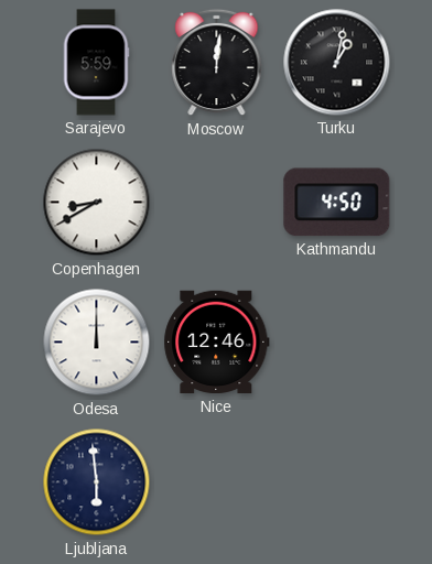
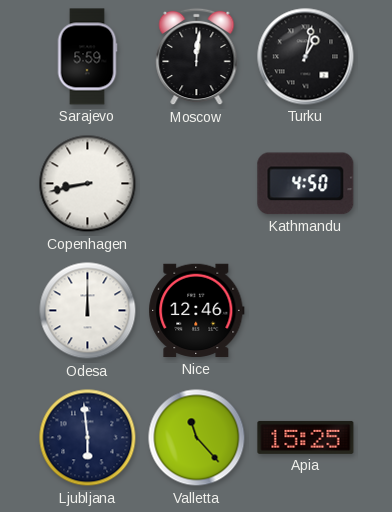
Copenhagen: 8:40 -> 8:43
Valletta: none -> 11:23
Apia: none -> 15:25
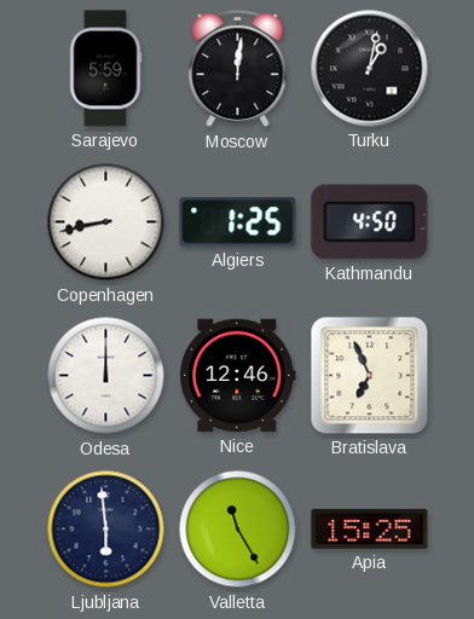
Algiers: none -> 1:25
Bratislava: none -> 6:56
Valletta: 11:23 -> 11:25
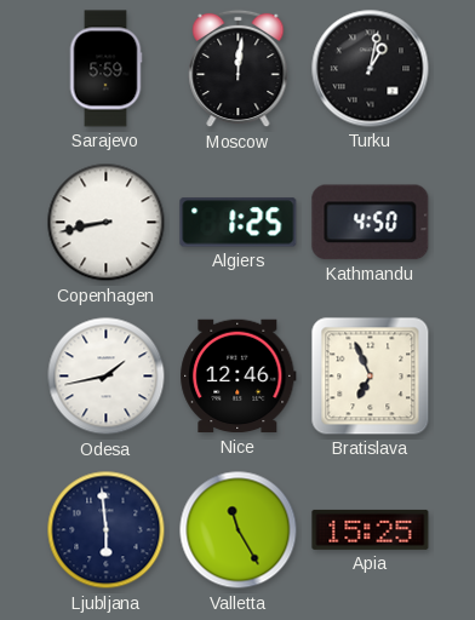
Odesa: 12:00 -> 1:43
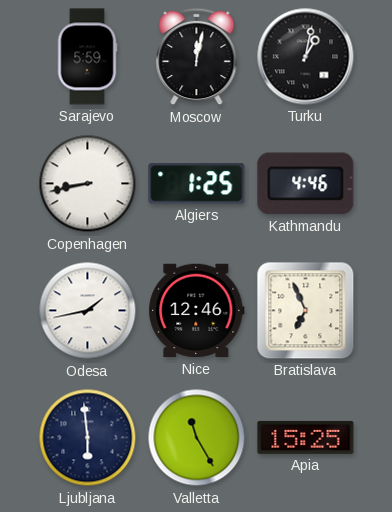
Moscow: 12:01 -> 12:02
Kathmandu: 4:50 -> 4:46
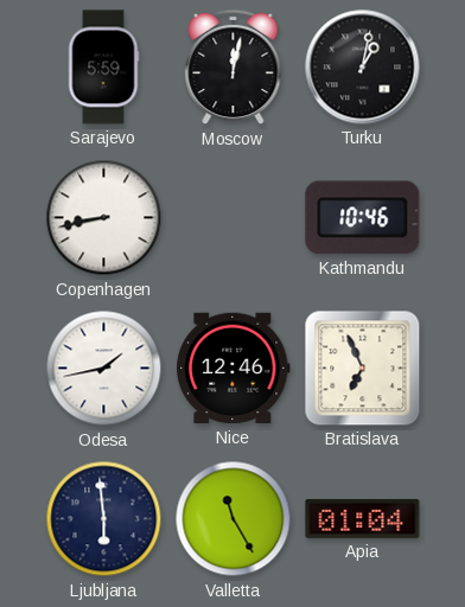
Algiers: 1:25 -> none
Kathmandu: 4:46 -> 10:46
Apia: 15:25 -> 01:04
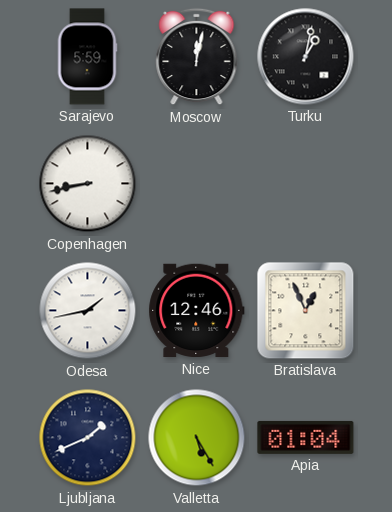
Kathmandu: 10:46 -> none
Bratislava: 6:56 -> 12:56
Ljubljana: 5:59 -> 1:41
Valletta: 11:25 -> 5:25
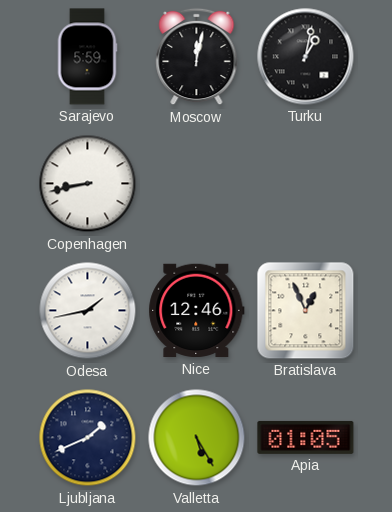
Apia: 01:04 -> 01:05
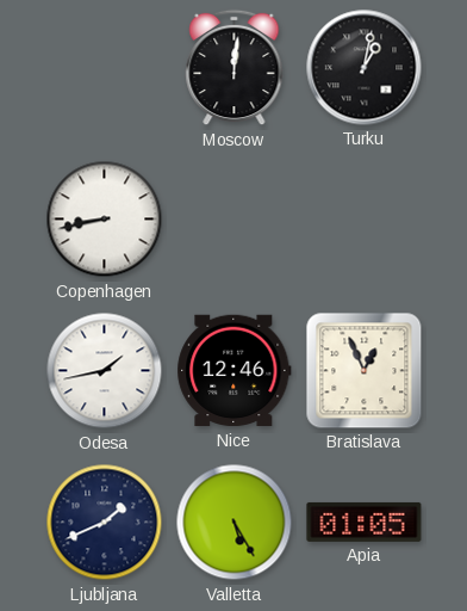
Sarajevo: 5:59 -> none
Moscow: 12:02 -> 12:01
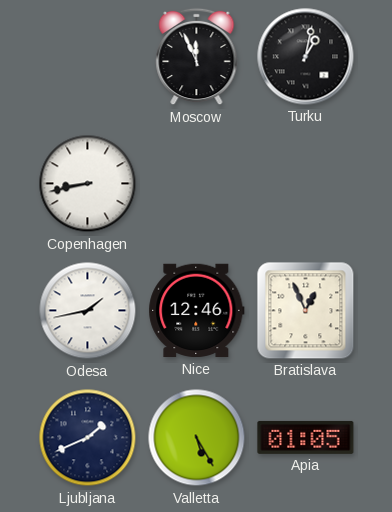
Moscow: 12:01 -> 11:56
